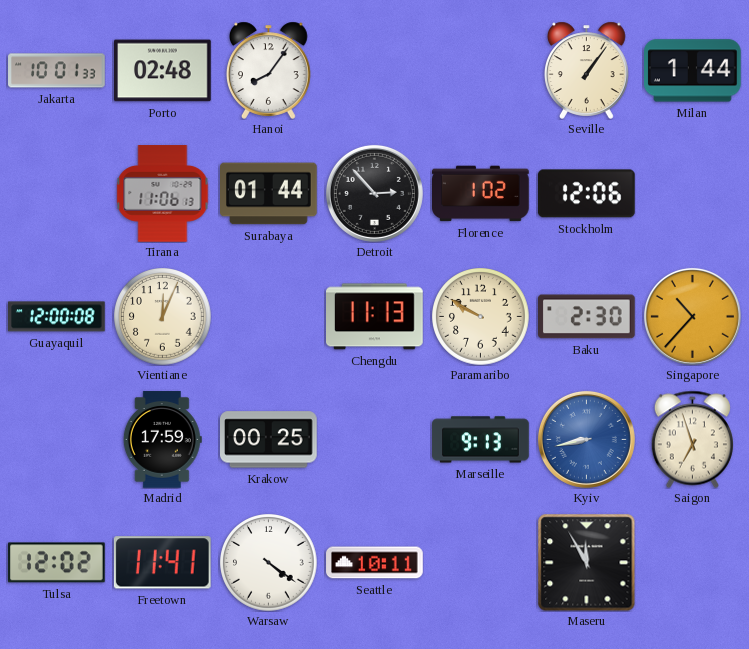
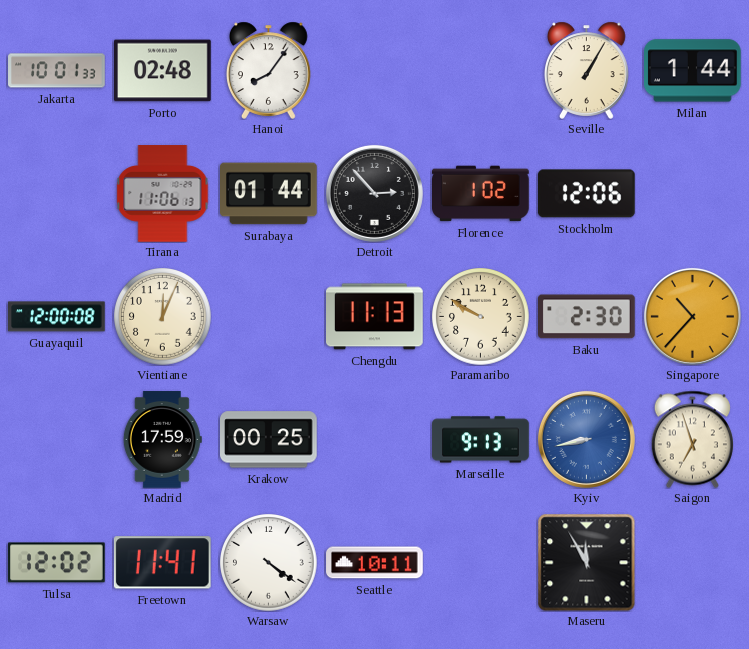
Seville: 1:06 -> 1:05
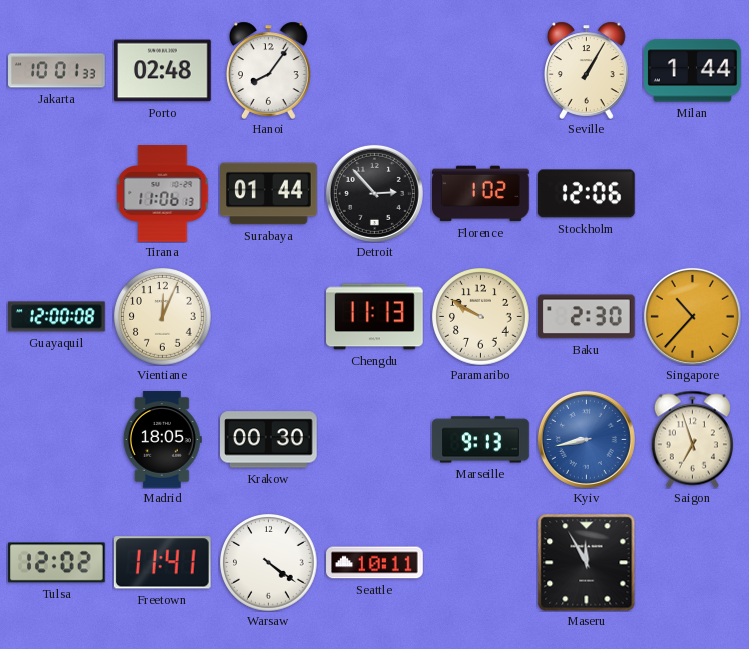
Madrid: 17:59 -> 18:05
Krakow: 00:25 -> 00:30
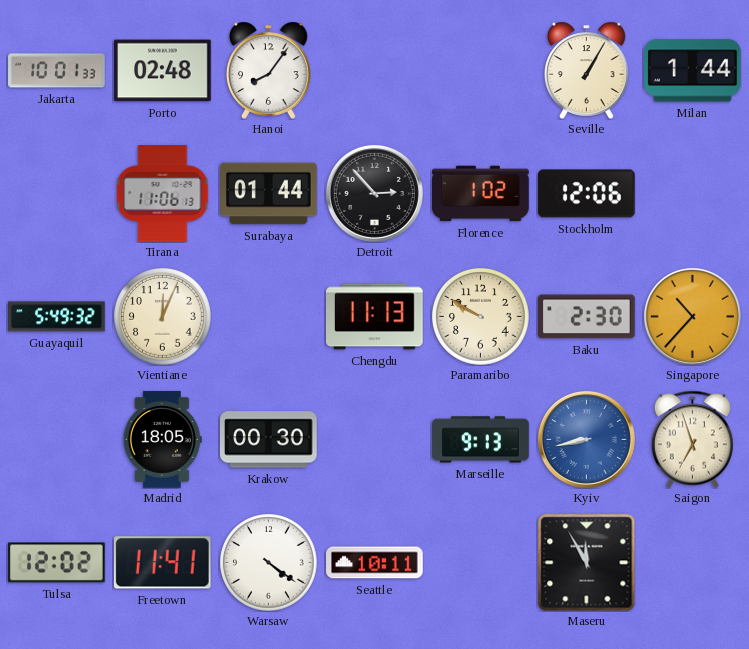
Guayaquil: 12:00 -> 5:49
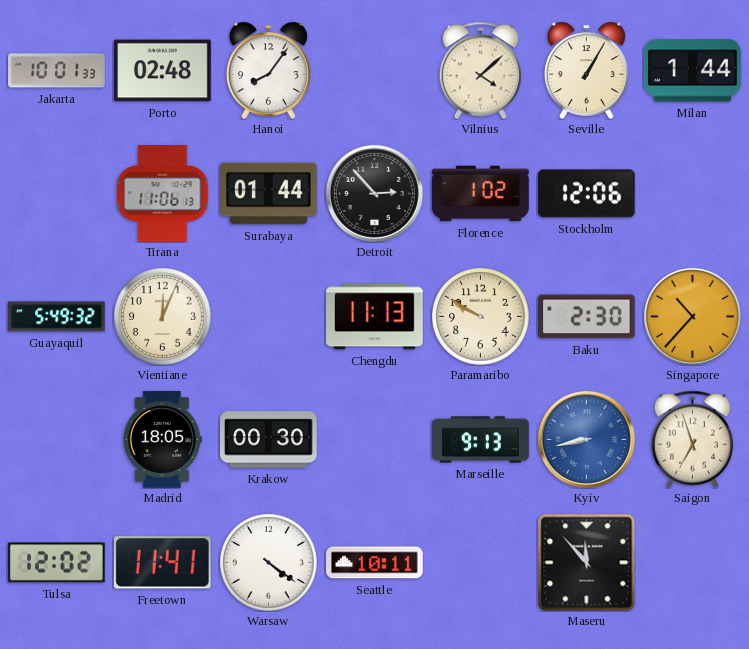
Vilnius: none -> 4:08
Maseru: 11:55 -> 11:53
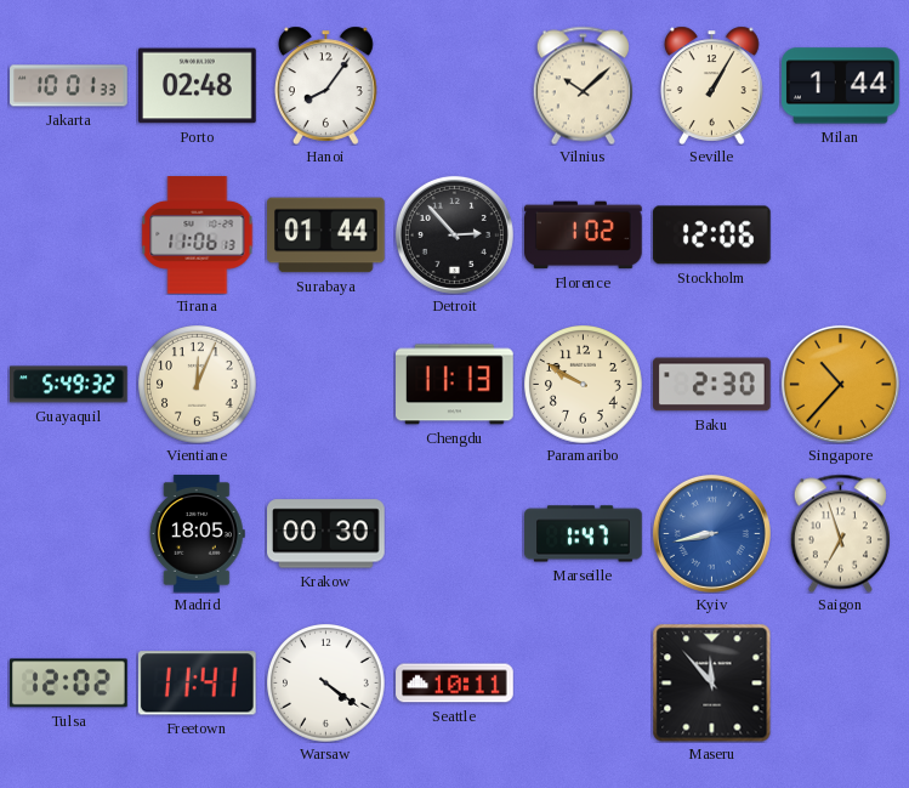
Vilnius: 4:08 -> 10:08
Marseille: 9:13 -> 1:47
